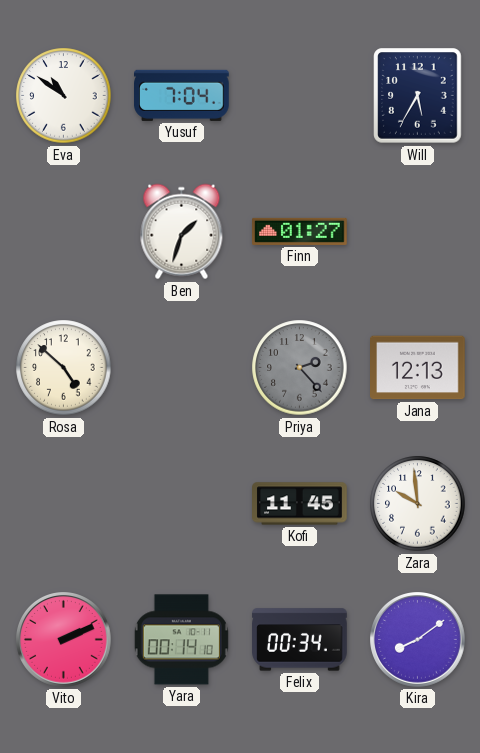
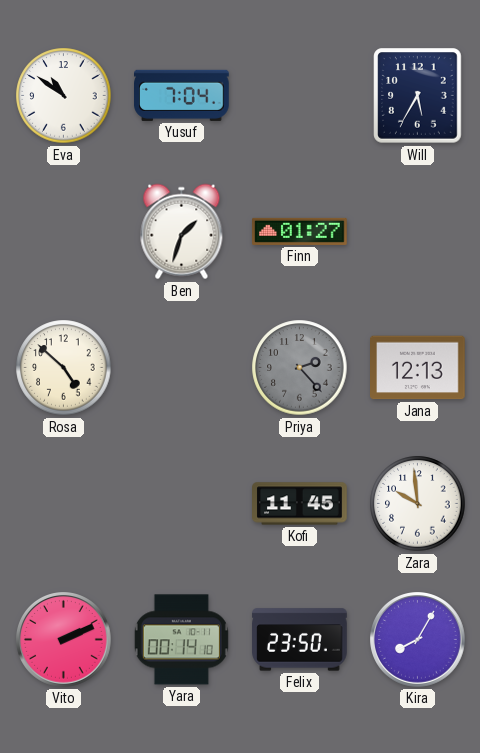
Felix: 00:34 -> 23:50
Kira: 8:09 -> 8:05
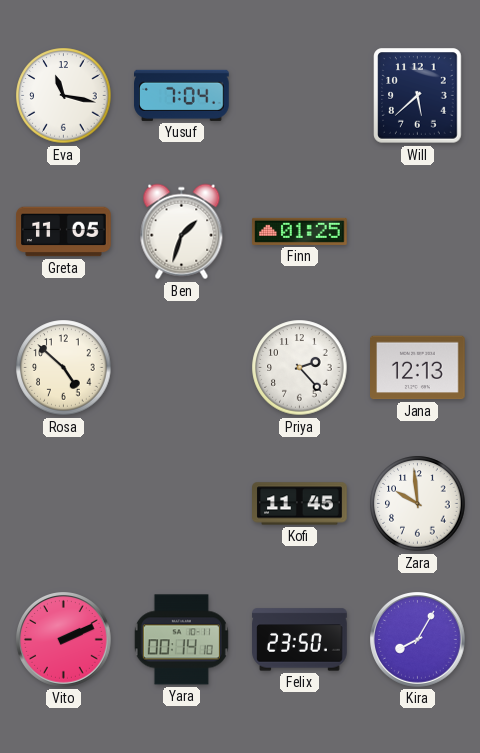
Eva: 10:51 -> 11:17
Will: 5:35 -> 5:38
Greta: none -> 11:05
Finn: 01:27 -> 01:25
Priya dial: grey -> white
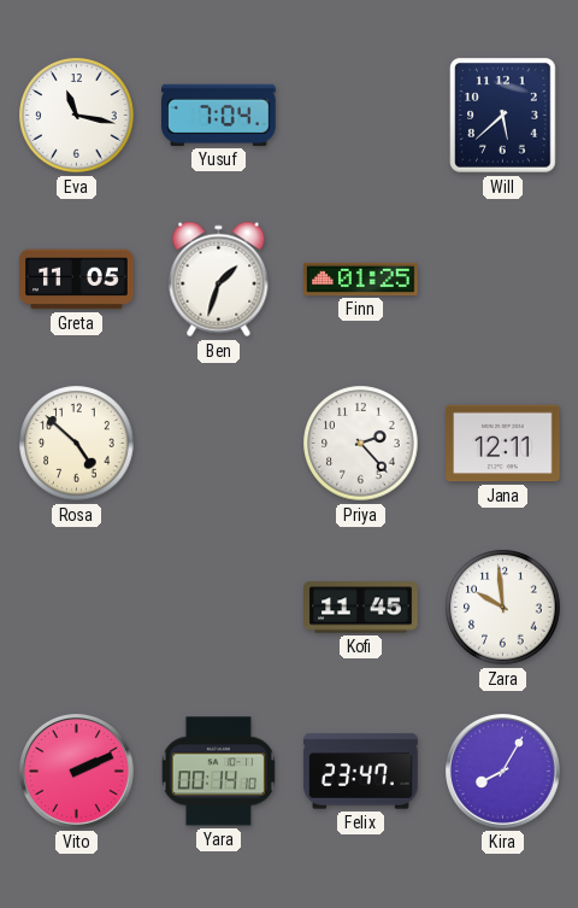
Jana: 12:13 -> 12:11
Felix: 23:50 -> 23:47
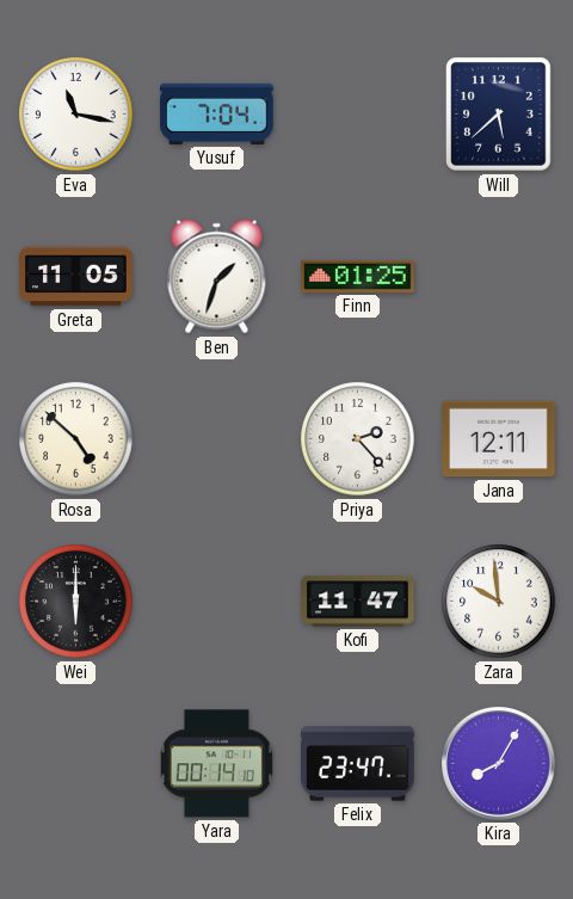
Wei: none -> 6:00
Kofi: 11:45 -> 11:47
Vito: 2:11 -> none
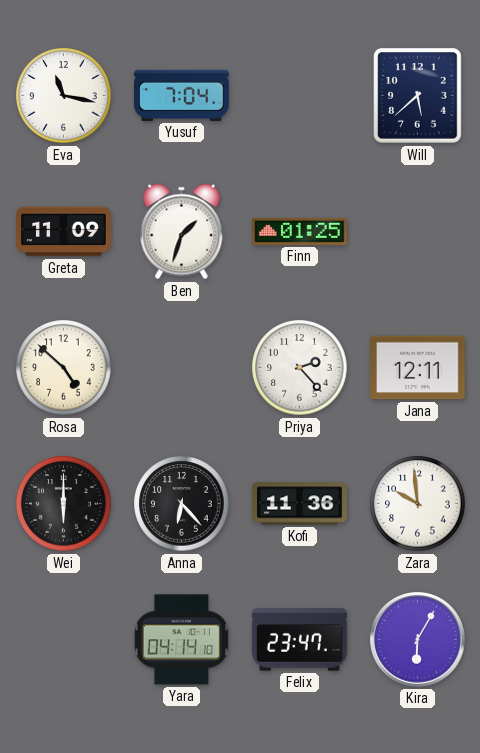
Greta: 11:05 -> 11:09
Anna: none -> 6:23
Kofi: 11:47 -> 11:36
Yara: 00:14 -> 04:14
Kira: 8:05 -> 6:05
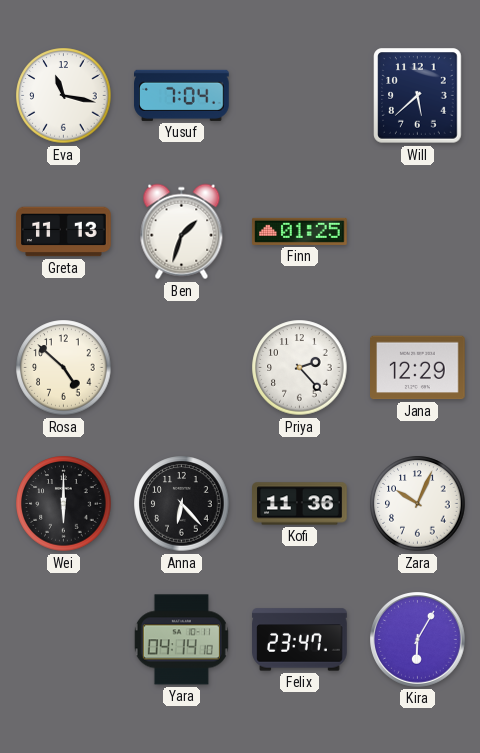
Greta: 11:09 -> 11:13
Jana: 12:11 -> 12:29
Zara: 9:59 -> 10:04
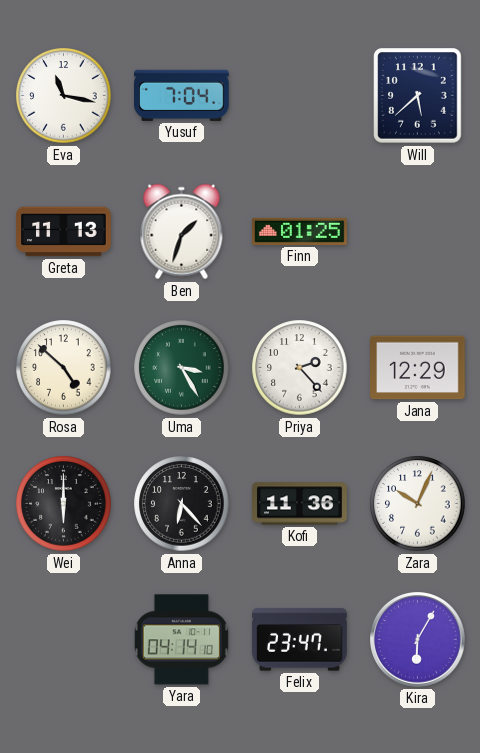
Uma: none -> 3:25
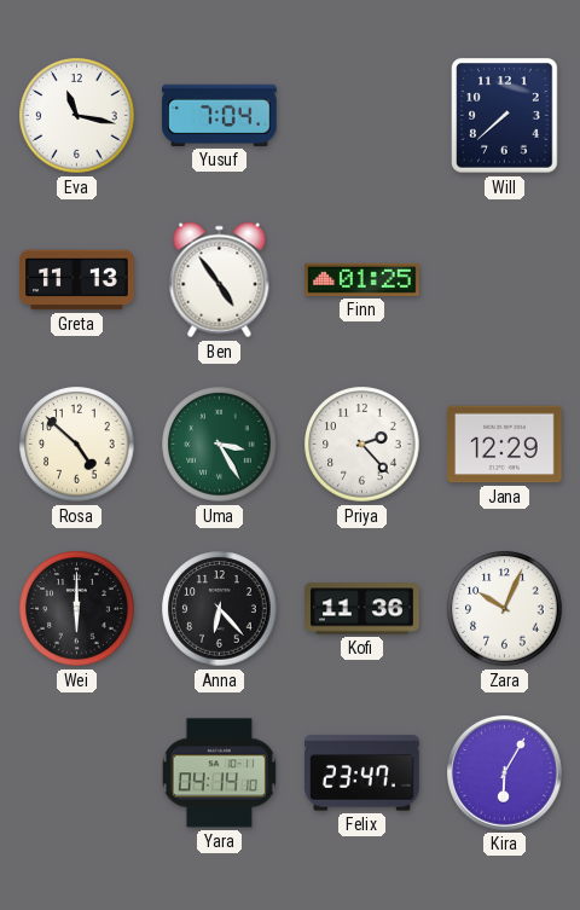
Will: 5:38 -> 7:38
Ben: 1:33 -> 4:54
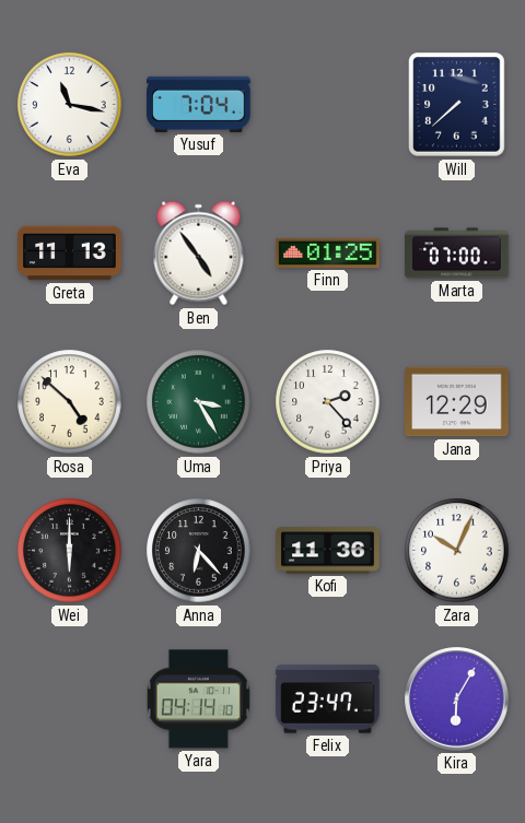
Marta: none -> 07:00
